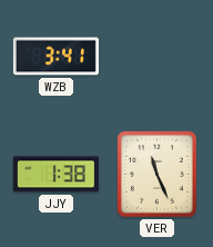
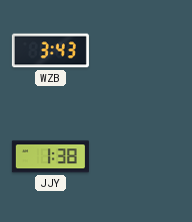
WZB: 3:41 -> 3:43
VER: 11:26 -> none
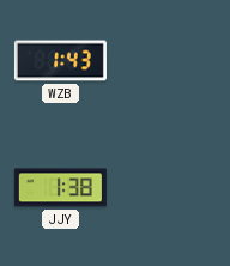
WZB: 3:43 -> 1:43
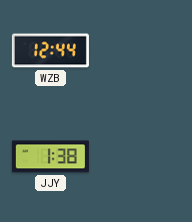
WZB: 1:43 -> 12:44
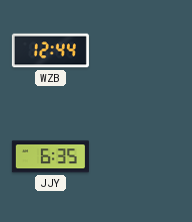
JJY: 1:38 -> 6:35
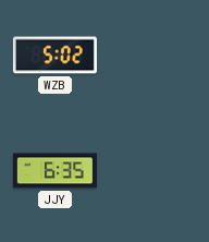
WZB: 12:44 -> 5:02
